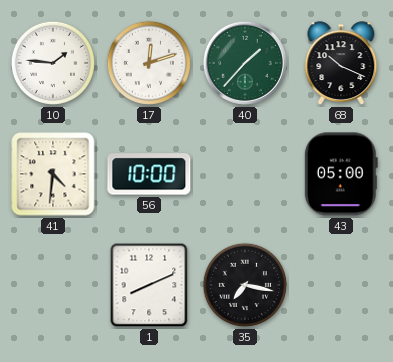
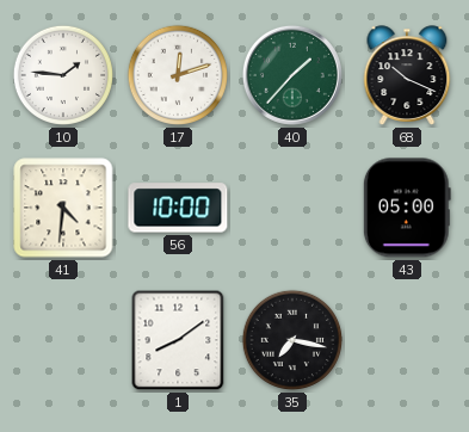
1: 8:11 -> 8:09
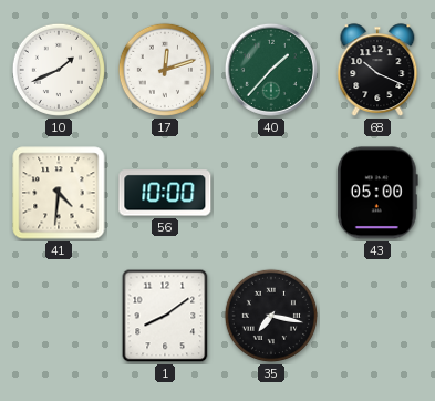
10: 1:46 -> 1:41
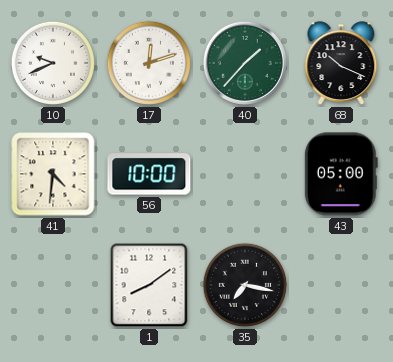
10: 1:41 -> 9:41
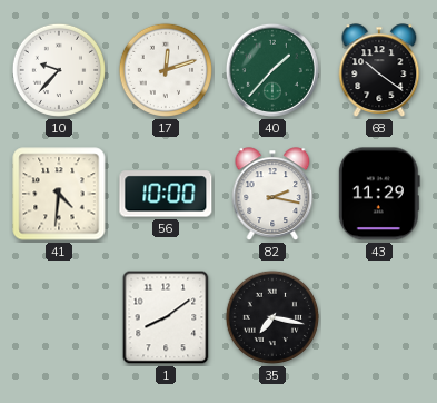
10: 9:41 -> 9:37
68: 10:19 -> 10:21
82: none -> 2:17
43: 05:00 -> 11:29
